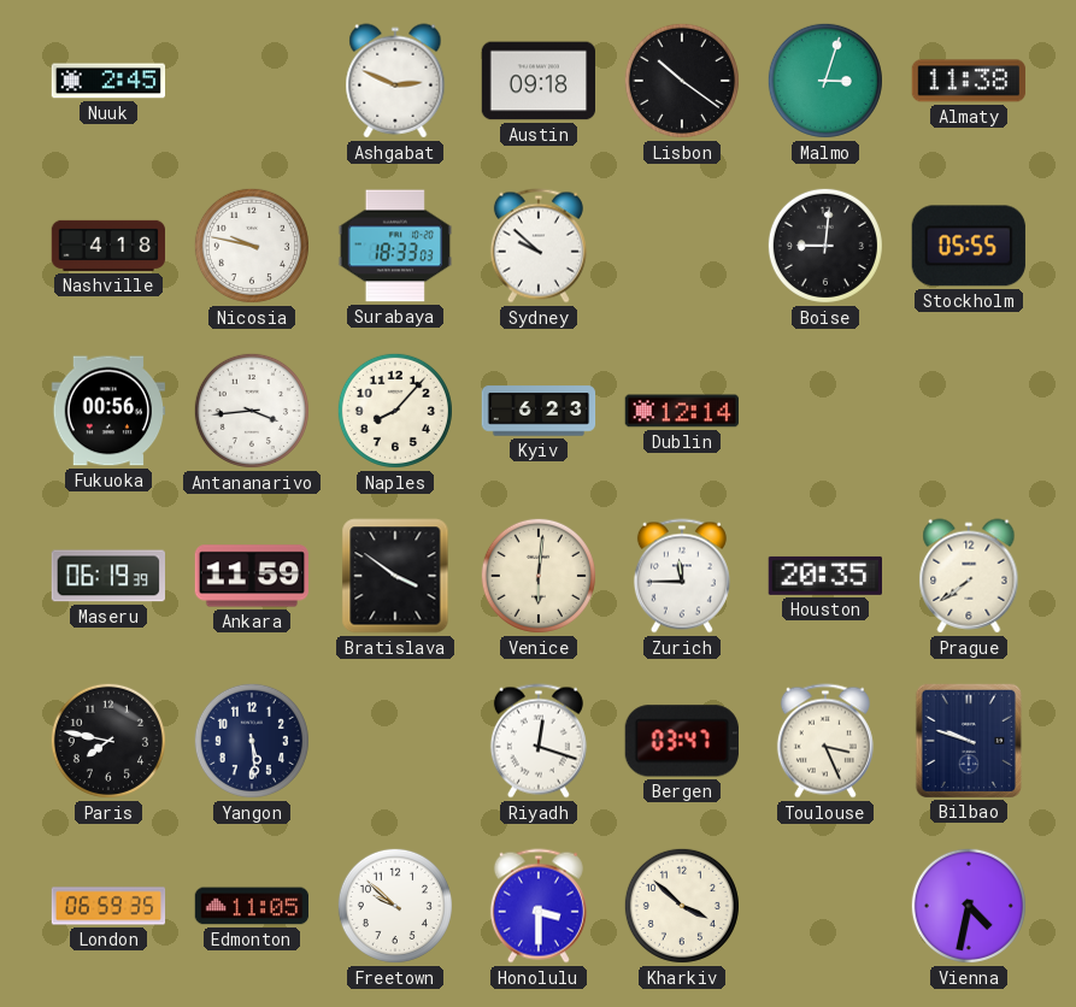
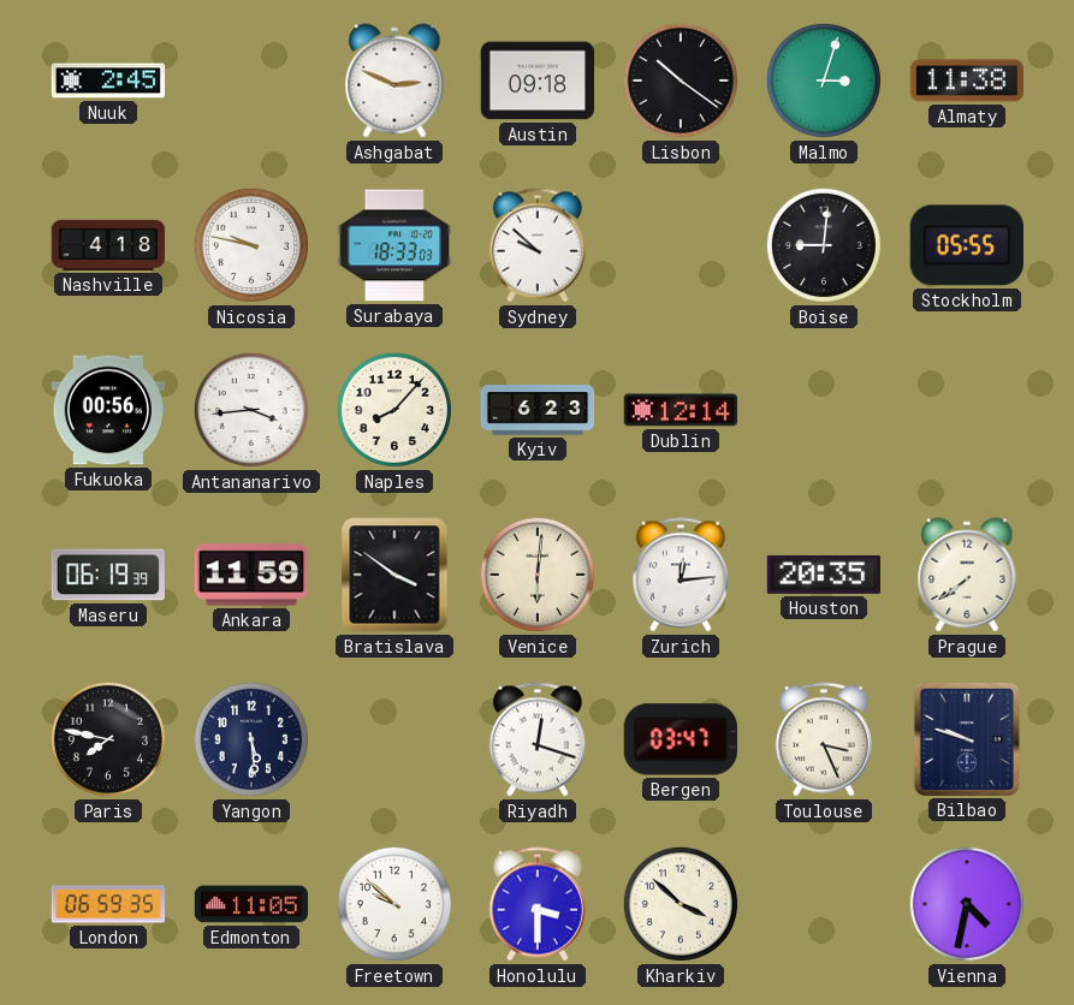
Zurich: 11:45 -> 12:14
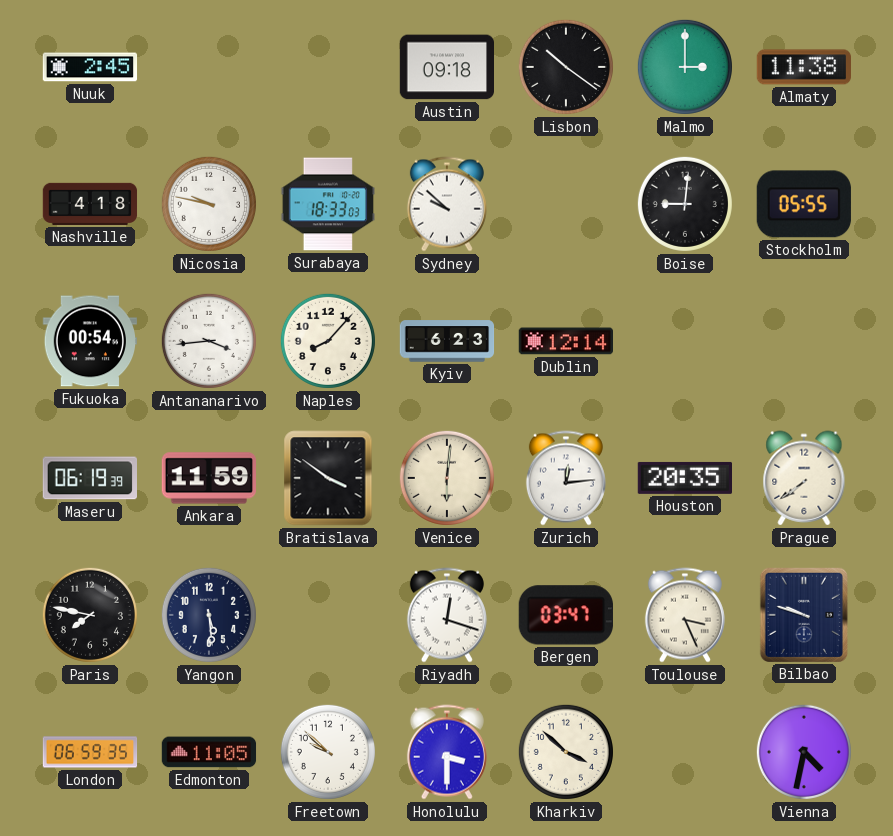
Ashgabat: 2:49 -> none
Malmo: 3:03 -> 3:00
Fukuoka: 00:56 -> 00:54
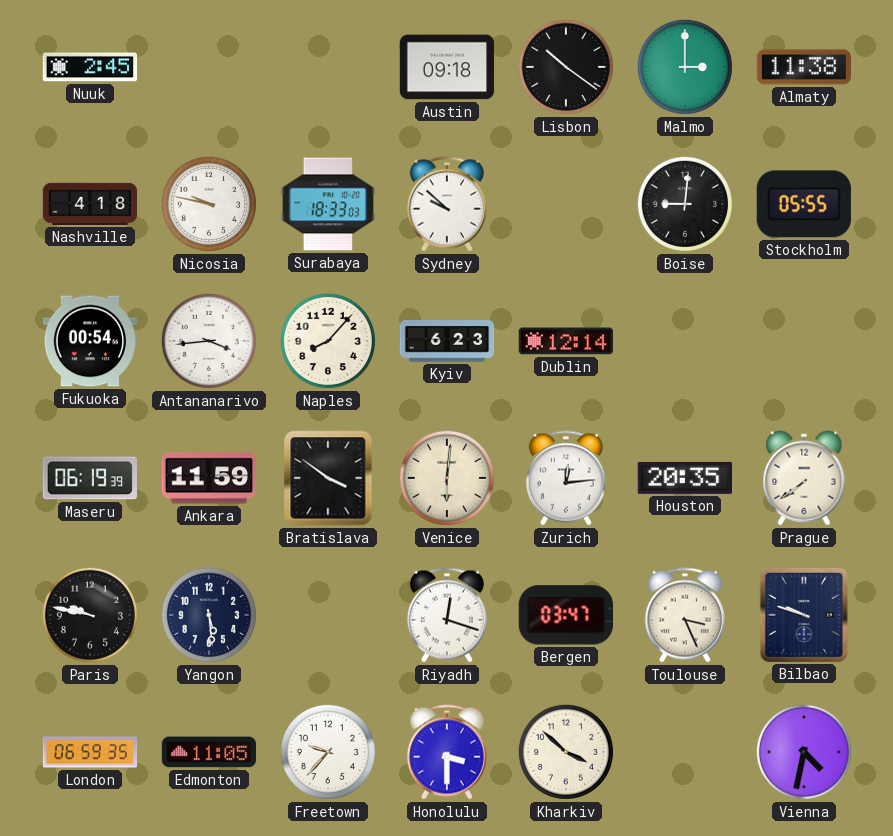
Paris: 7:47 -> 9:47
Freetown: 9:52 -> 9:37
